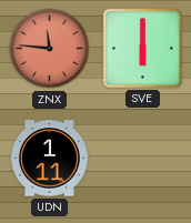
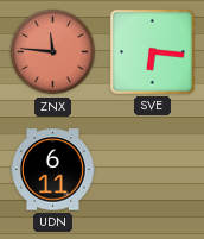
SVE: 6:00 -> 6:16
UDN: 1:11 -> 6:11
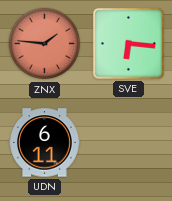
ZNX: 11:46 -> 1:46
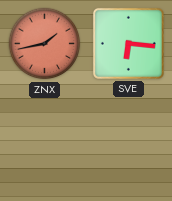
ZNX: 1:46 -> 1:43
UDN: 6:11 -> none
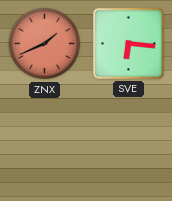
ZNX: 1:43 -> 1:41
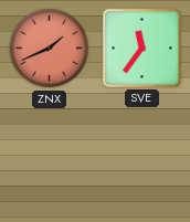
SVE: 6:16 -> 11:36
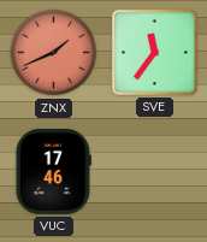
VUC: none -> 17:46
